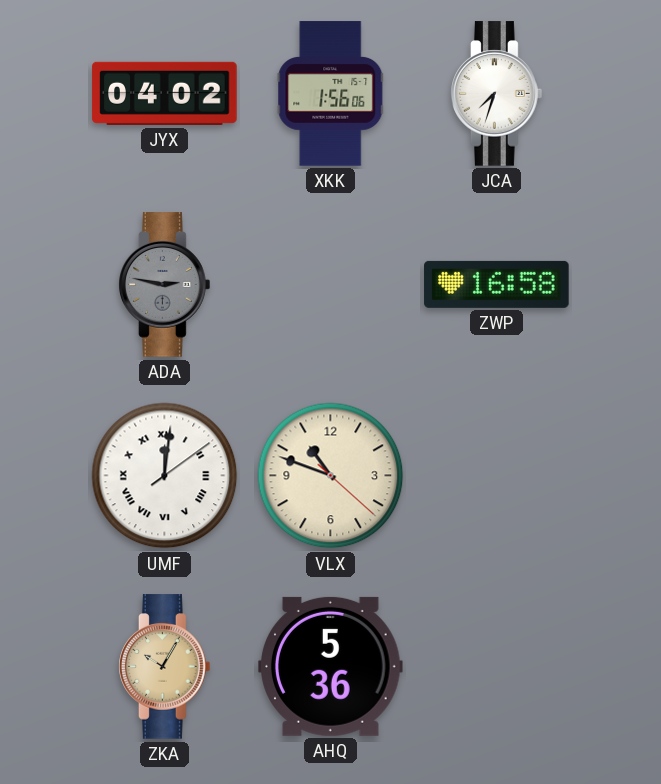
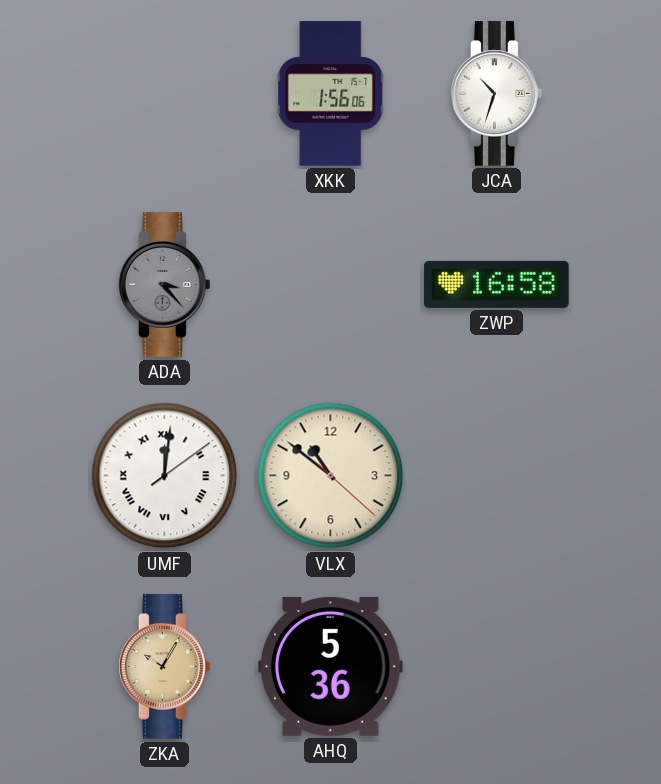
JYX: 04:02 -> none
JCA: 7:33 -> 10:33
ADA: 2:47 -> 3:23
VLX: 10:48 -> 10:51
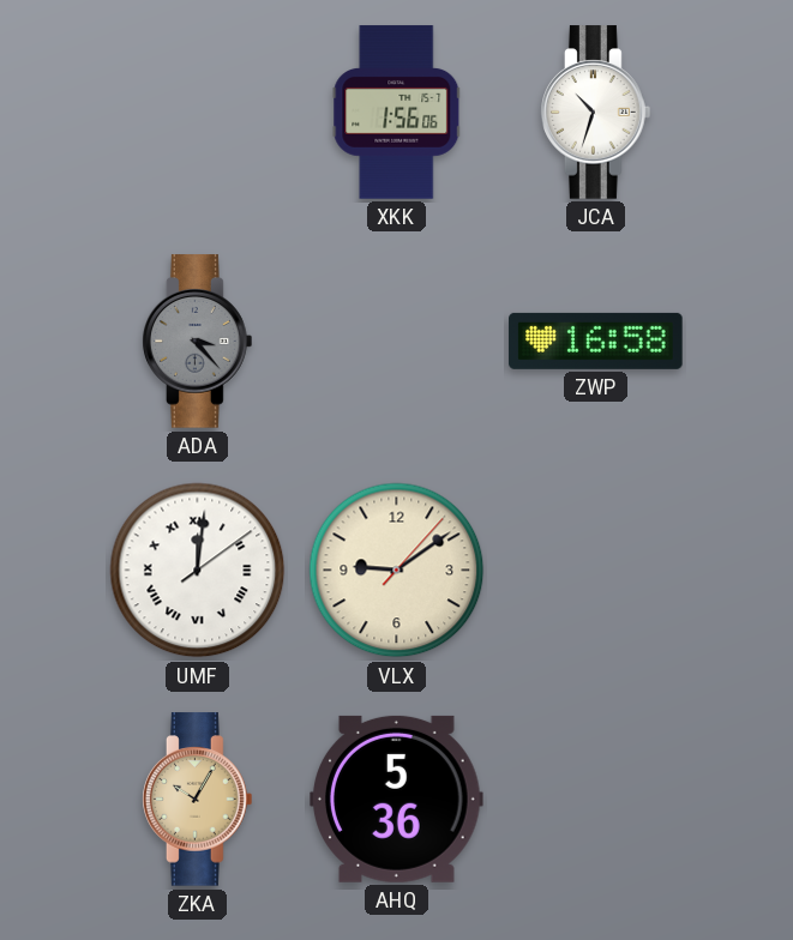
VLX: 10:51 -> 9:09
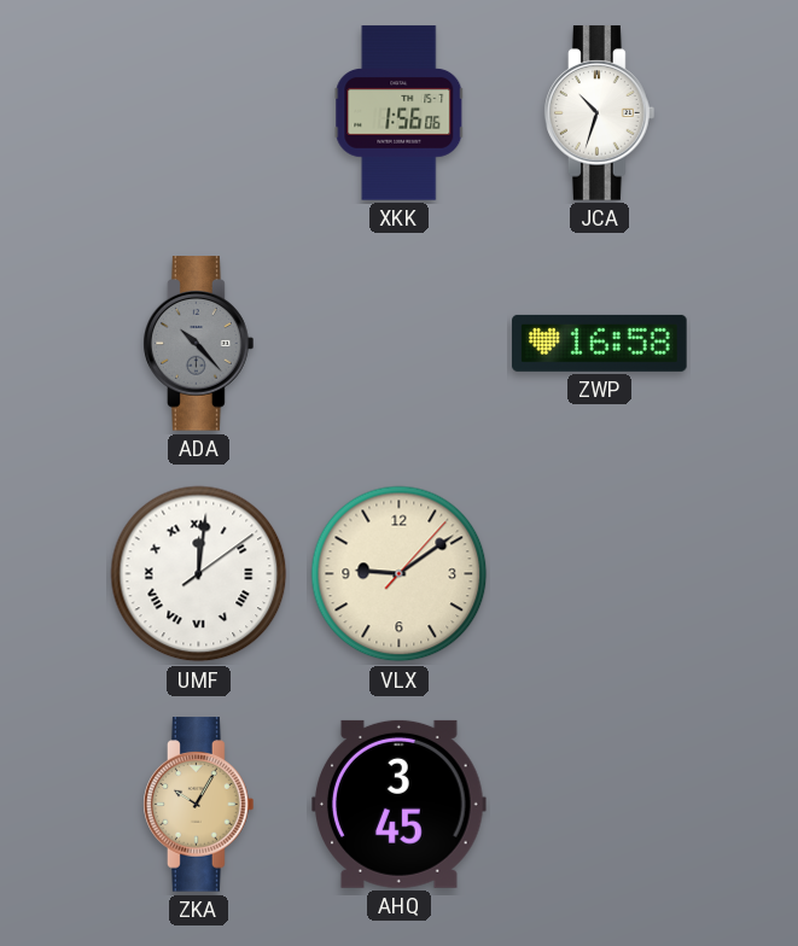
ADA: 3:23 -> 10:23
AHQ: 5:36 -> 3:45
